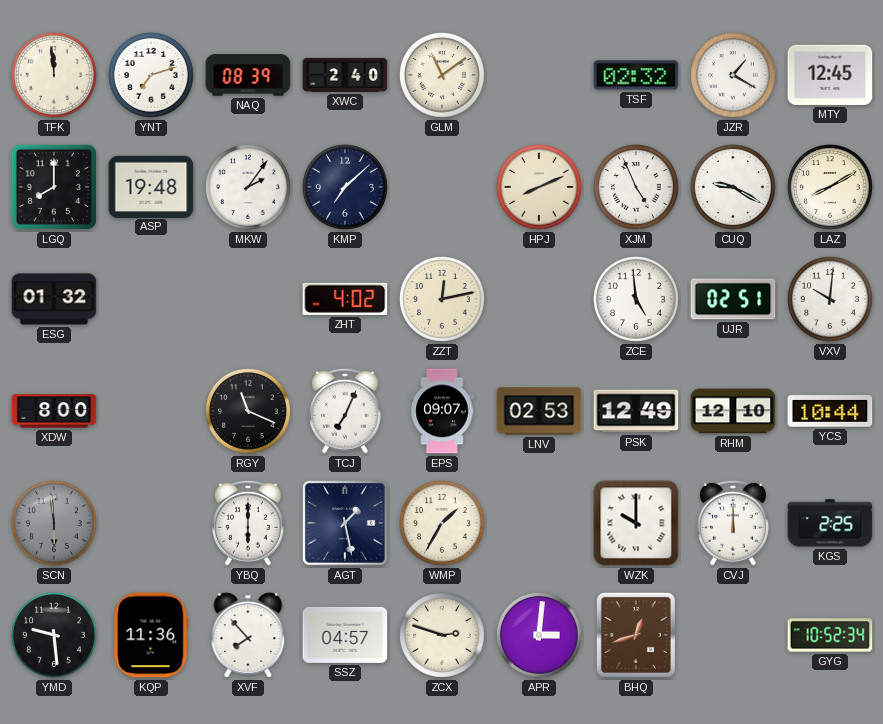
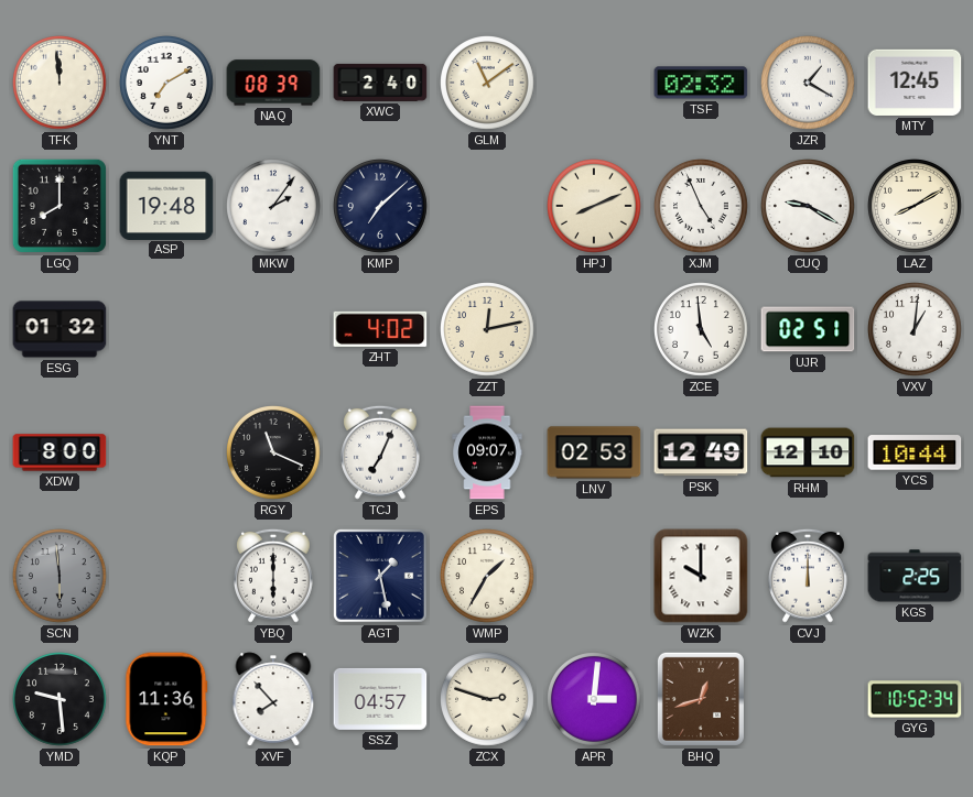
YNT: 7:12 -> 7:10
VXV: 10:01 -> 1:01
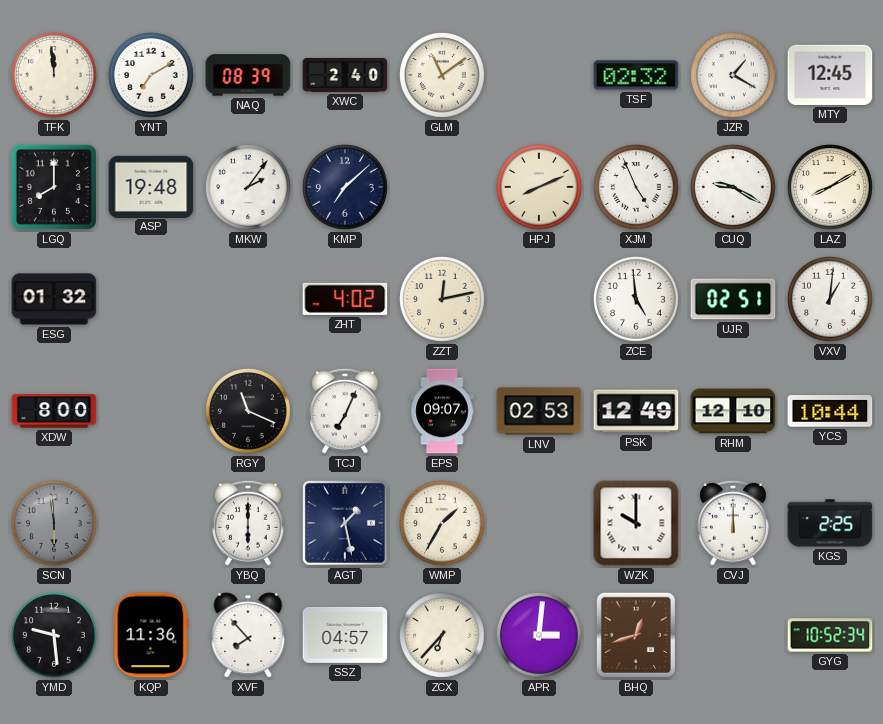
ZCX: 2:48 -> 6:37
